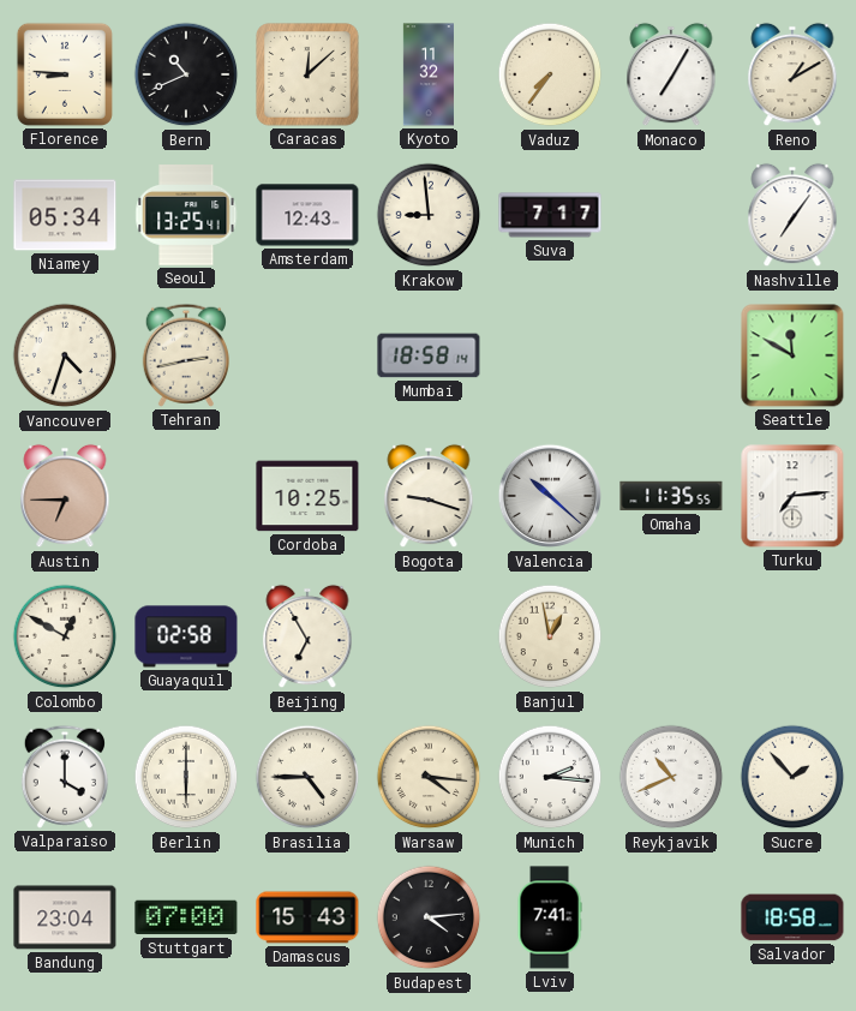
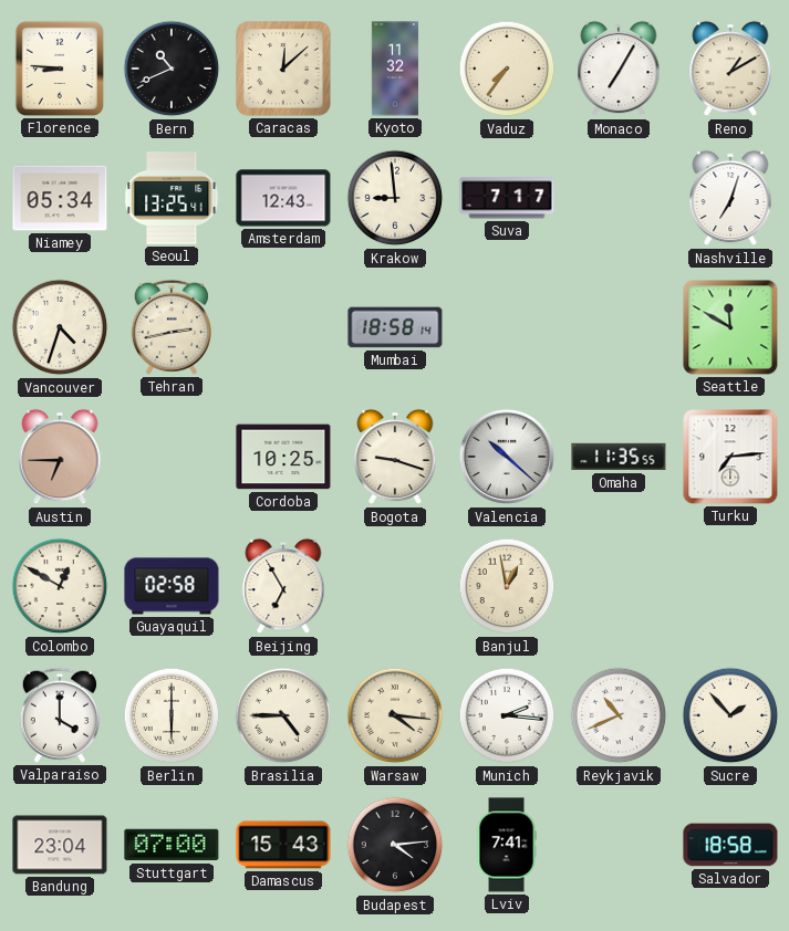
Nashville: 7:06 -> 7:03
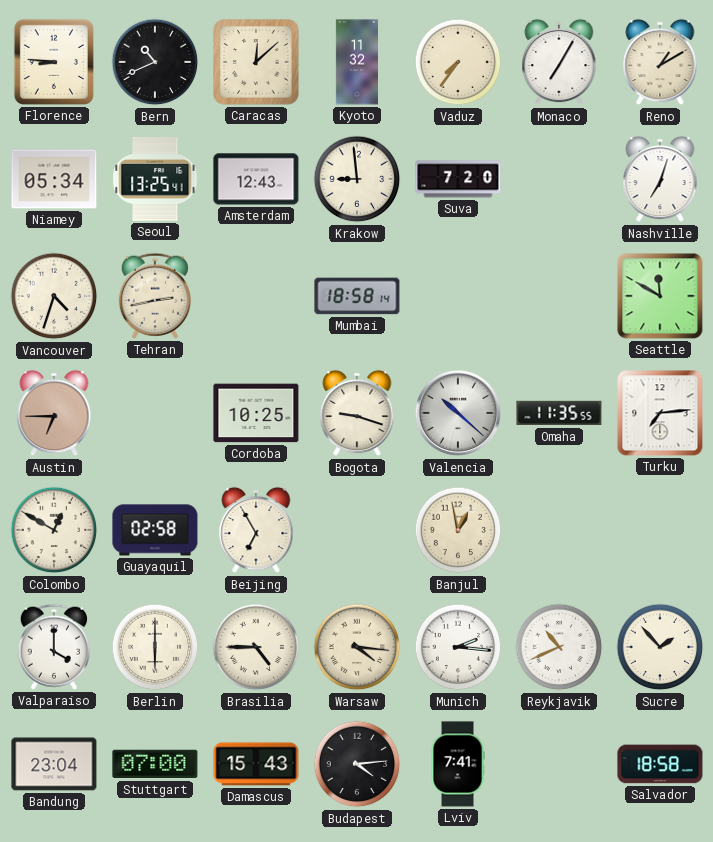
Suva: 7:17 -> 7:20
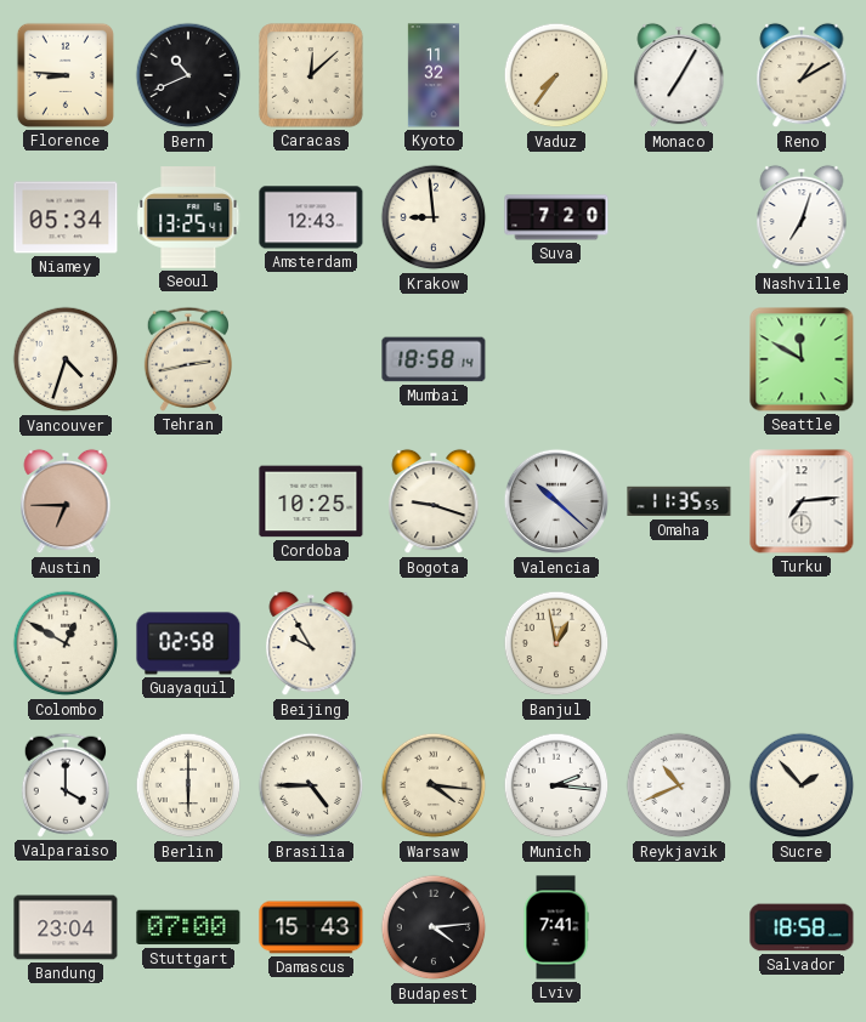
Beijing: 6:55 -> 9:55
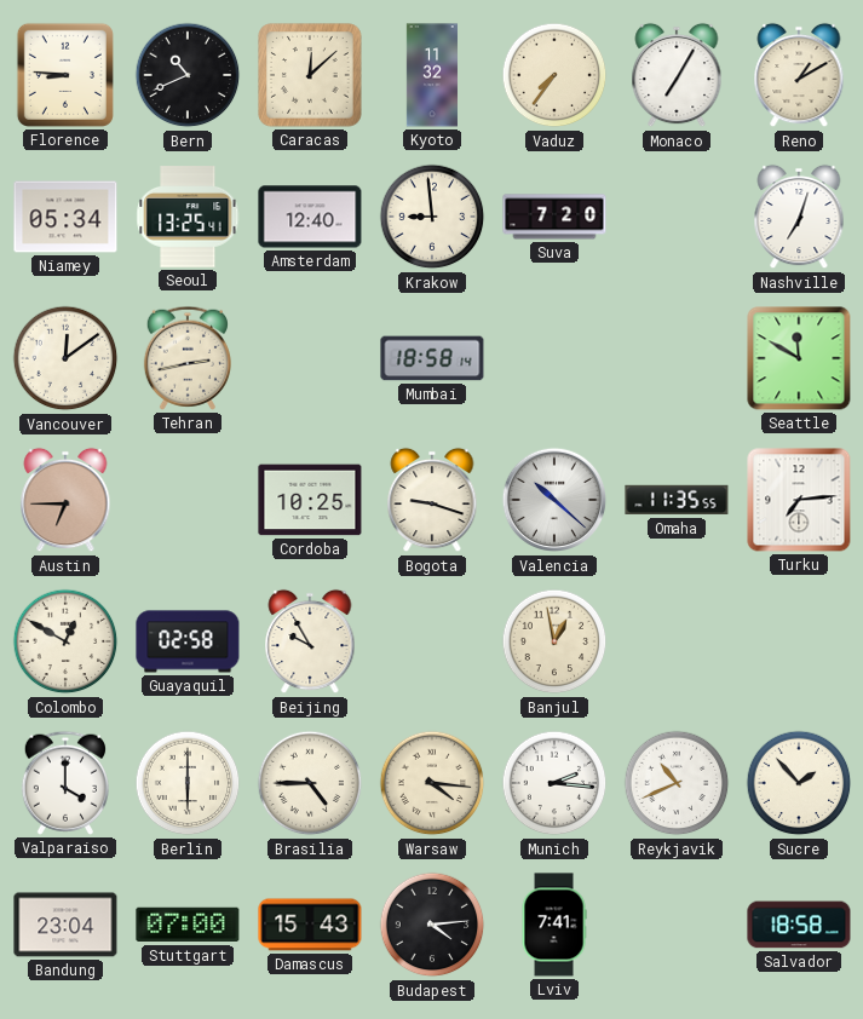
Amsterdam: 12:43 -> 12:40
Vancouver: 4:33 -> 12:09
